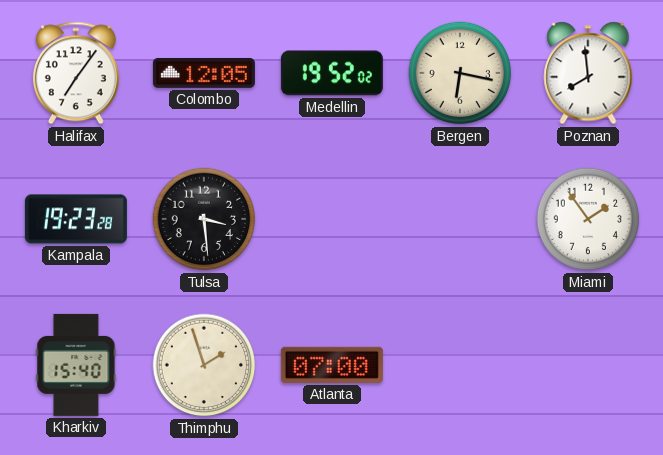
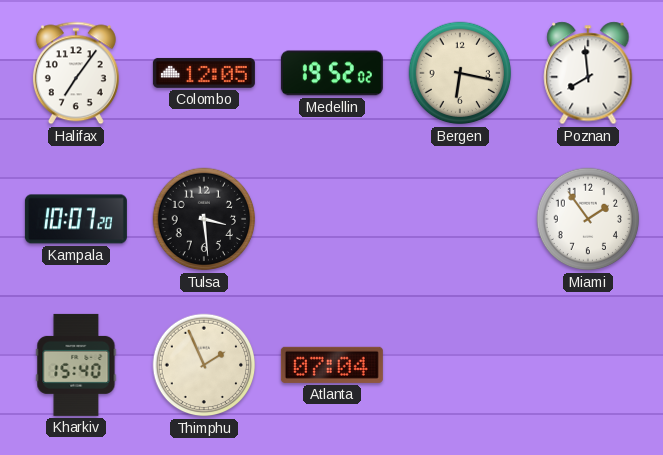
Kampala: 19:23 -> 10:07
Thimphu: 1:57 -> 1:56
Atlanta: 07:00 -> 07:04
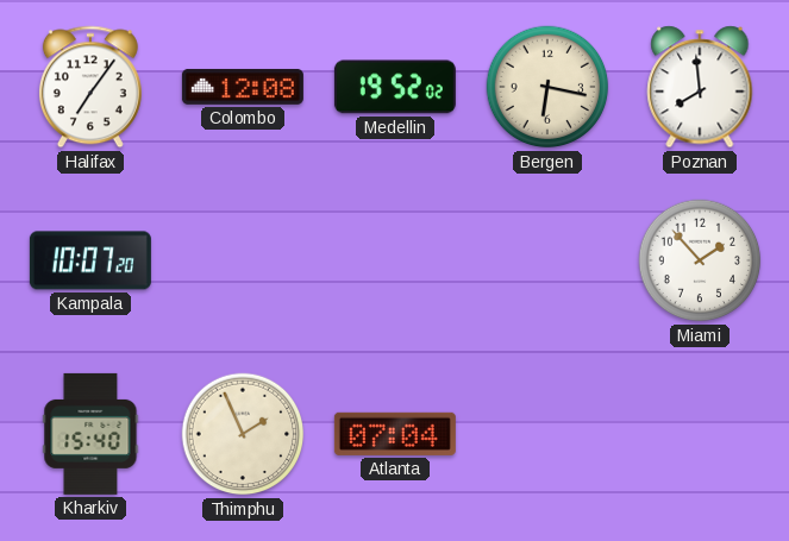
Colombo: 12:05 -> 12:08
Tulsa: 3:29 -> none
Miami: 1:54 -> 1:53
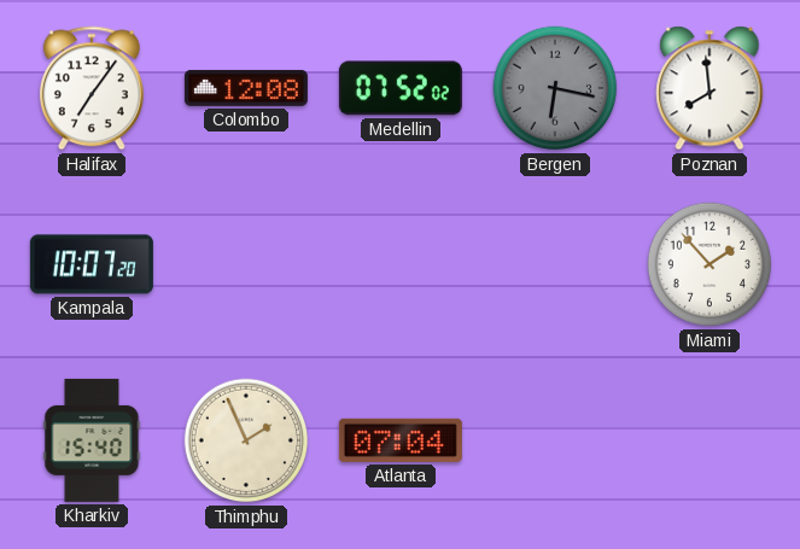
Medellin: 19:52 -> 07:52
Bergen dial: cream -> grey
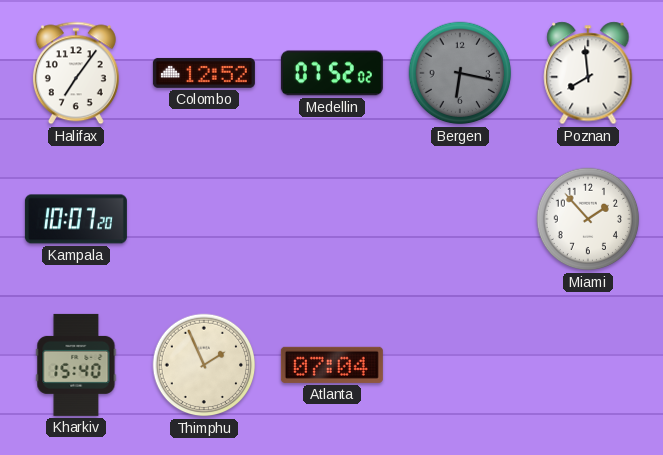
Colombo: 12:08 -> 12:52
